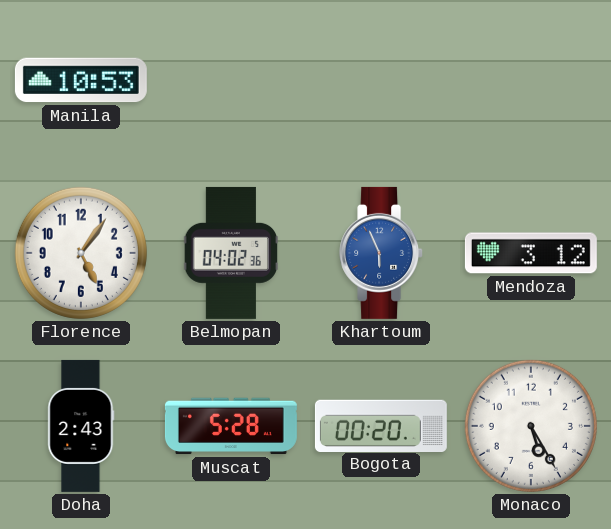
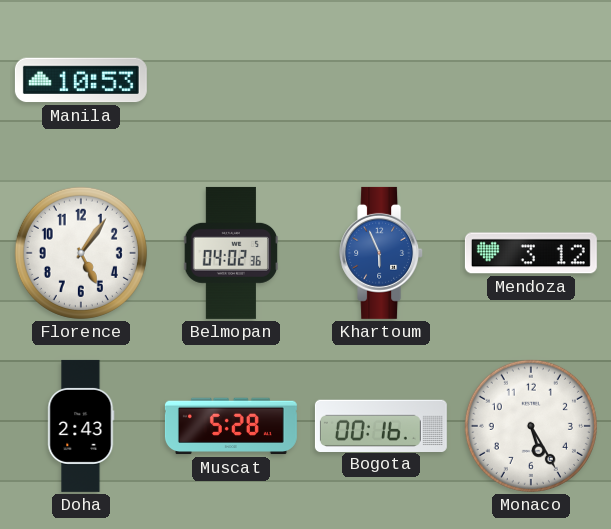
Bogota: 00:20 -> 00:16
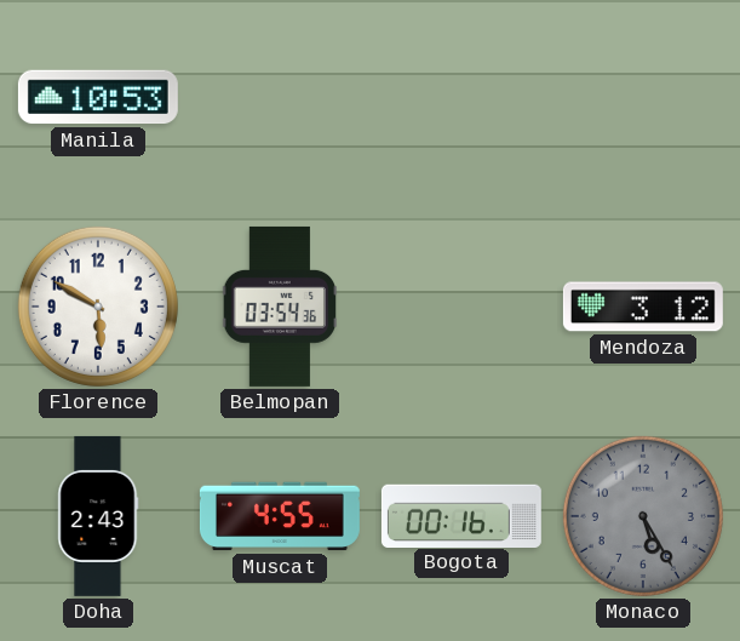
Florence: 5:06 -> 5:50
Belmopan: 04:02 -> 03:54
Khartoum: 5:56 -> none
Muscat: 5:28 -> 4:55
Monaco dial: white -> grey
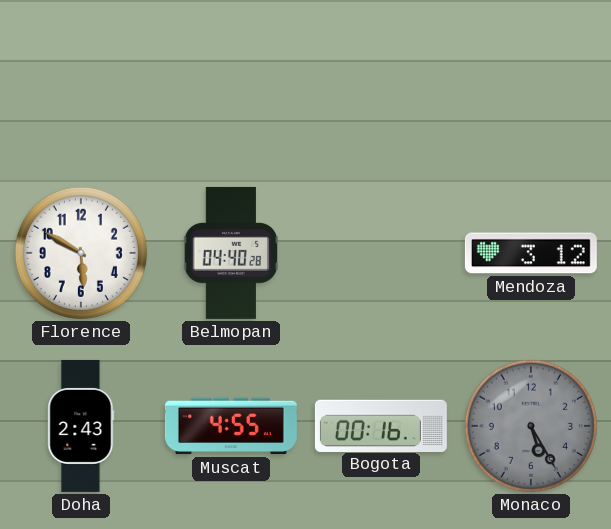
Manila: 10:53 -> none
Belmopan: 03:54 -> 04:40
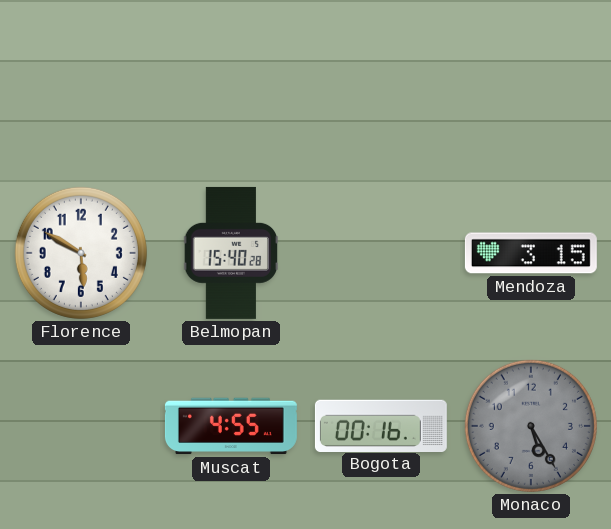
Belmopan: 04:40 -> 15:40
Mendoza: 3:12 -> 3:15
Doha: 2:43 -> none
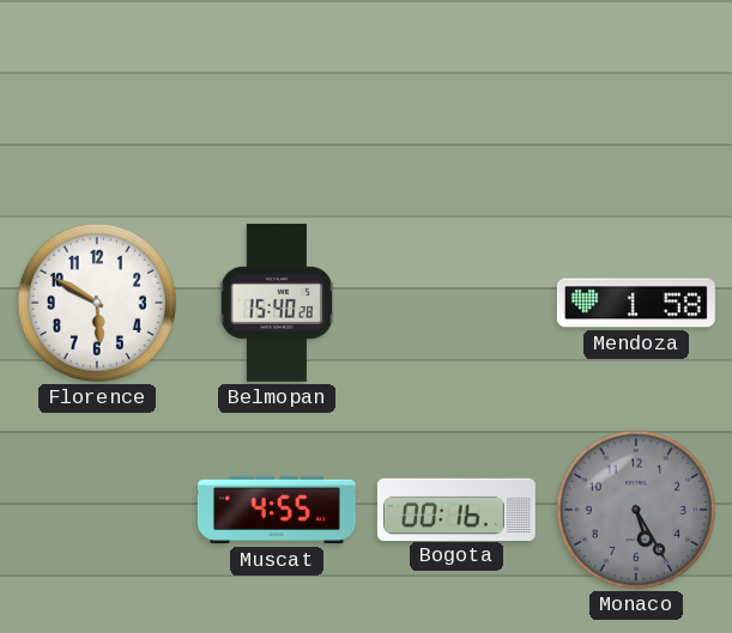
Mendoza: 3:15 -> 1:58
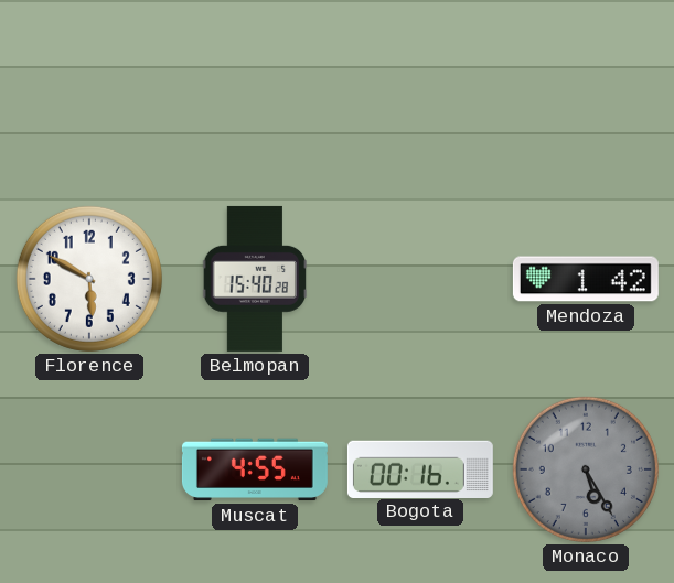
Mendoza: 1:58 -> 1:42
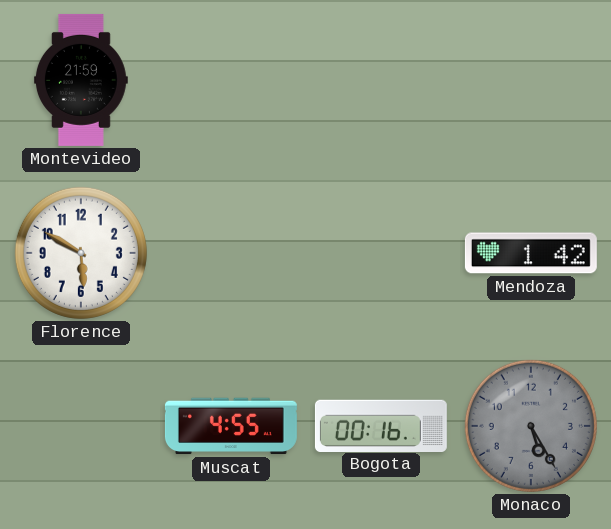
Montevideo: none -> 21:59
Belmopan: 15:40 -> none
